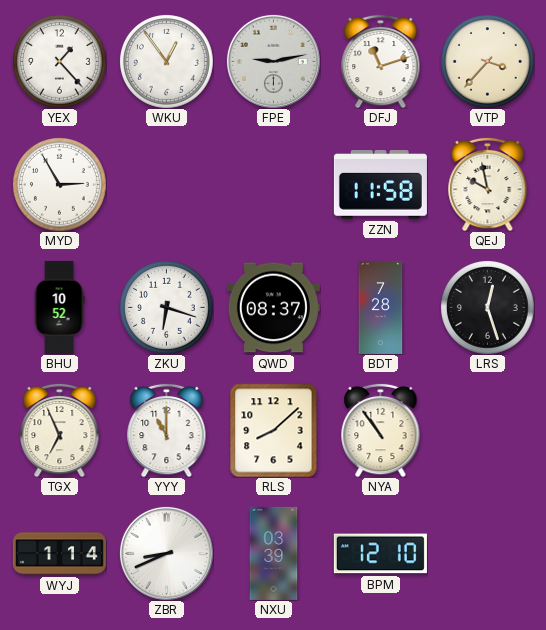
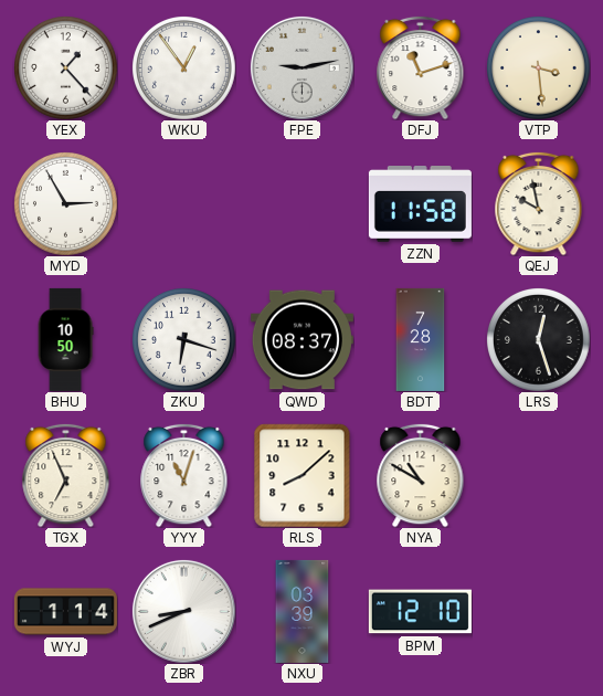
VTP: 3:37 -> 3:29
BHU: 10:52 -> 10:50
YYY: 11:00 -> 11:03
NYA: 10:54 -> 10:50
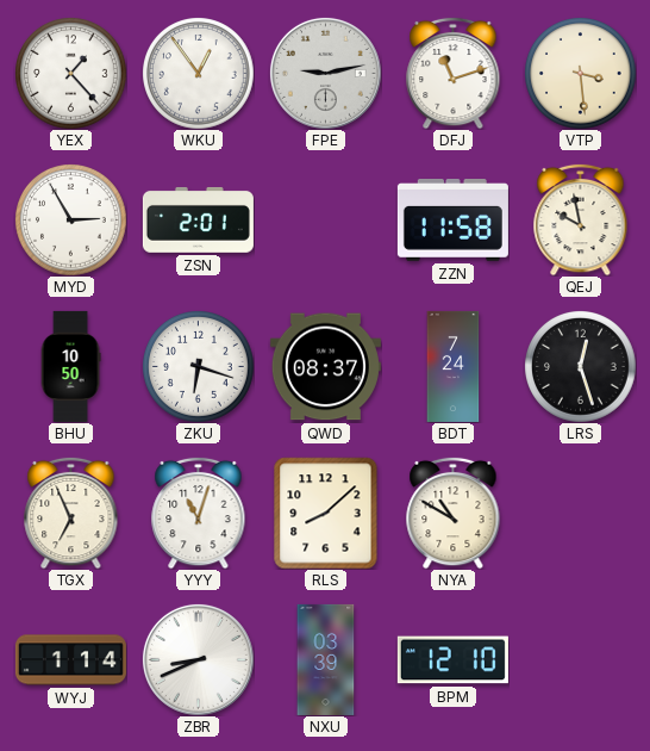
ZSN: none -> 2:01
BDT: 7:28 -> 7:24
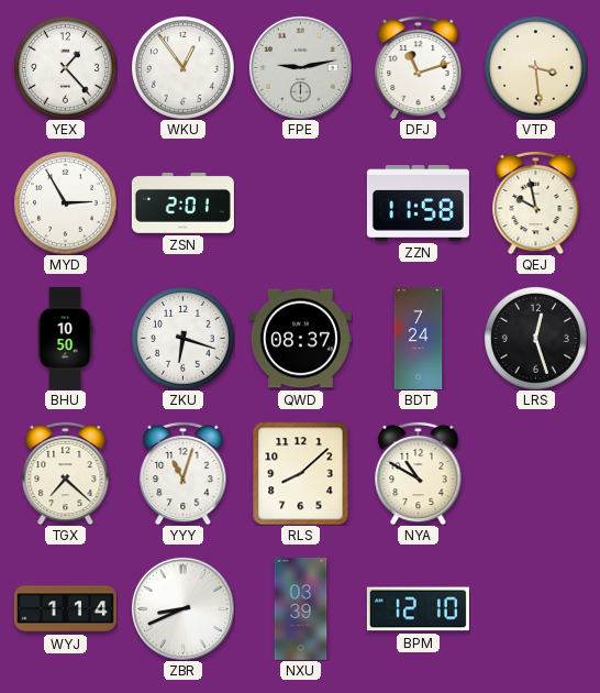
TGX: 6:56 -> 7:22
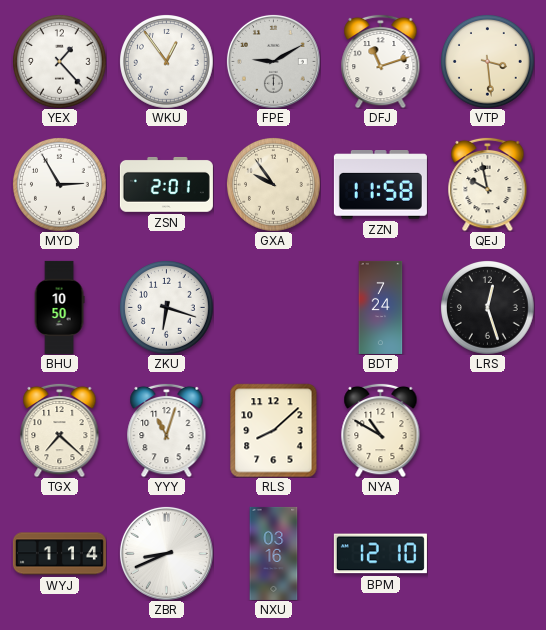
FPE: 9:13 -> 9:10
GXA: none -> 9:54
QWD: 08:37 -> none
NXU: 03:39 -> 03:16
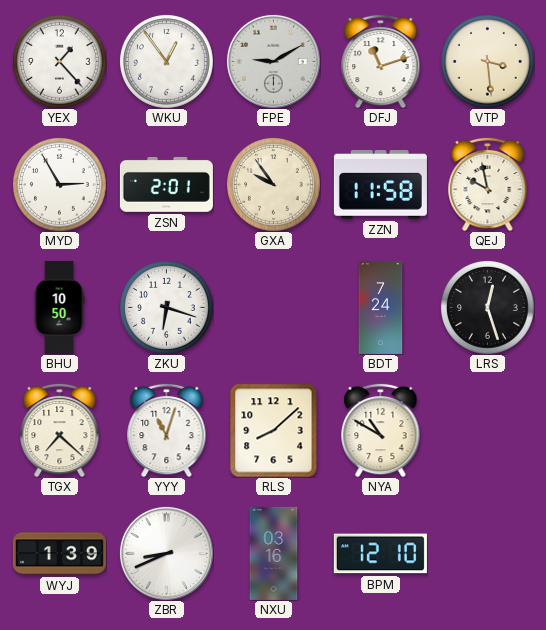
WYJ: 1:14 -> 1:39
